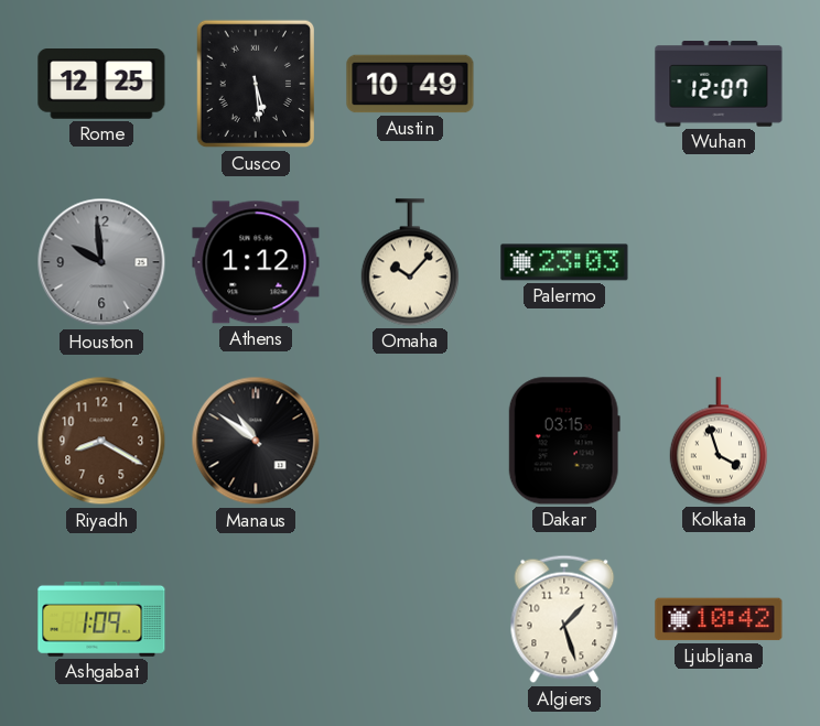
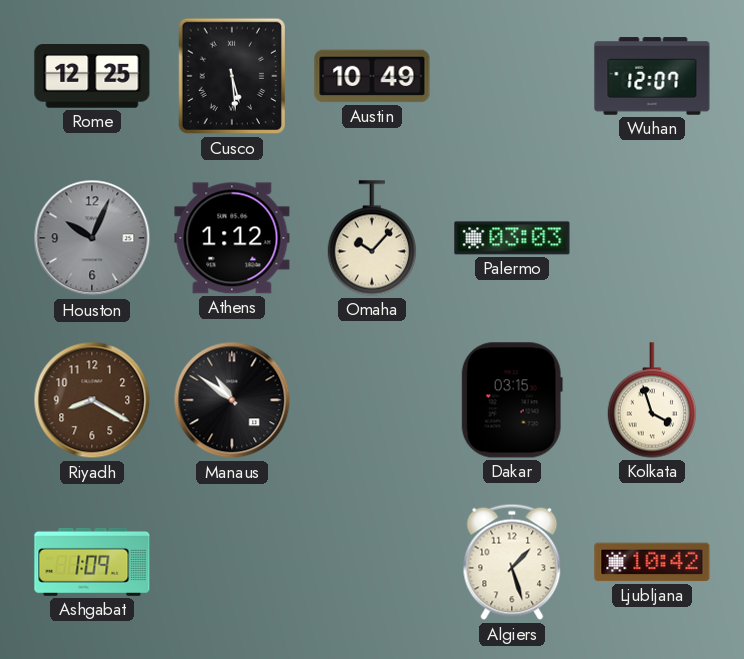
Houston: 9:59 -> 10:04
Palermo: 23:03 -> 03:03
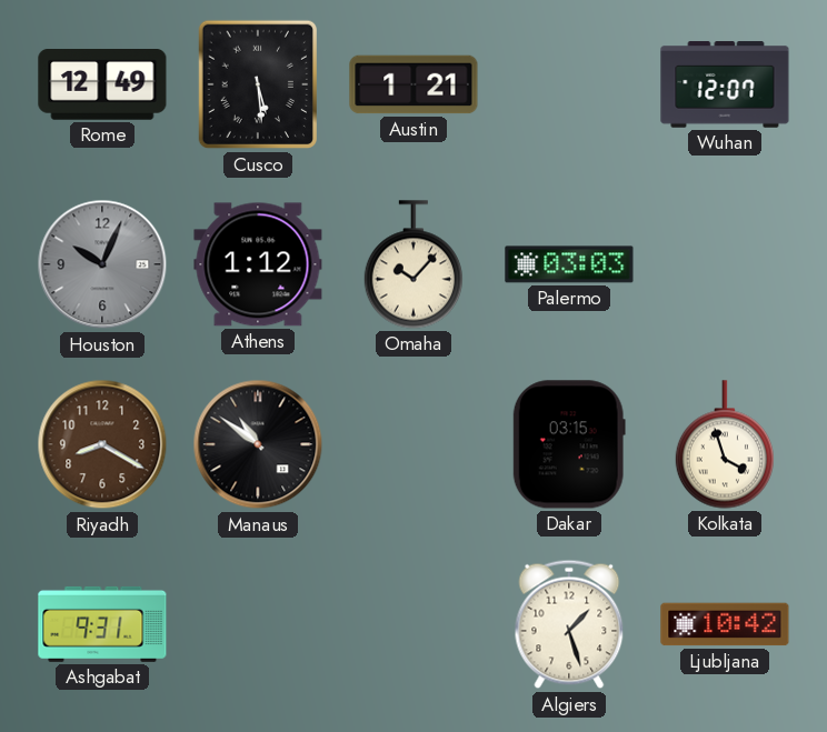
Rome: 12:25 -> 12:49
Austin: 10:49 -> 1:21
Ashgabat: 1:09 -> 9:31
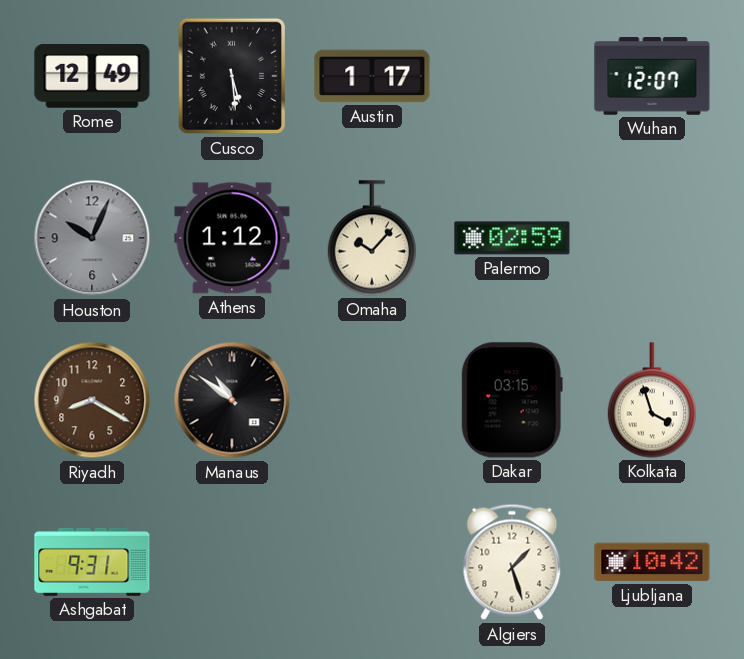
Austin: 1:21 -> 1:17
Palermo: 03:03 -> 02:59
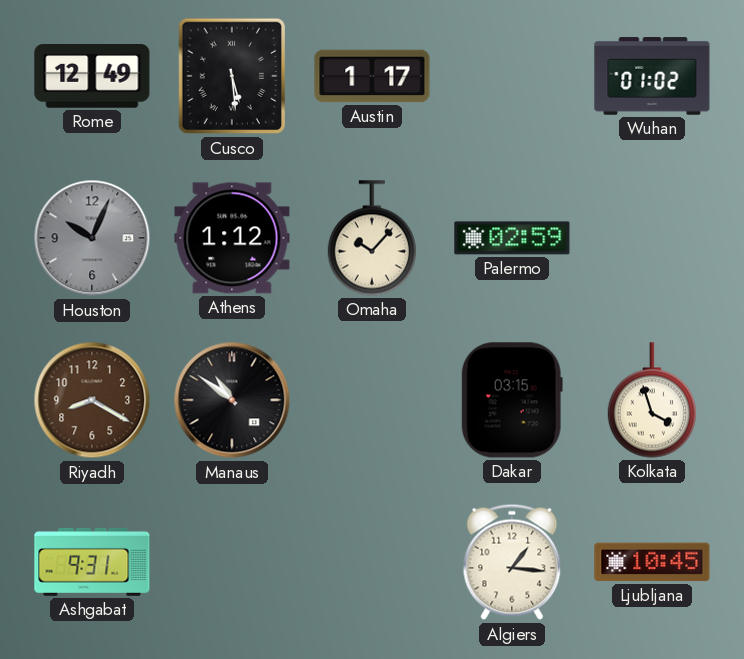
Wuhan: 12:07 -> 01:02
Algiers: 1:27 -> 1:16
Ljubljana: 10:42 -> 10:45
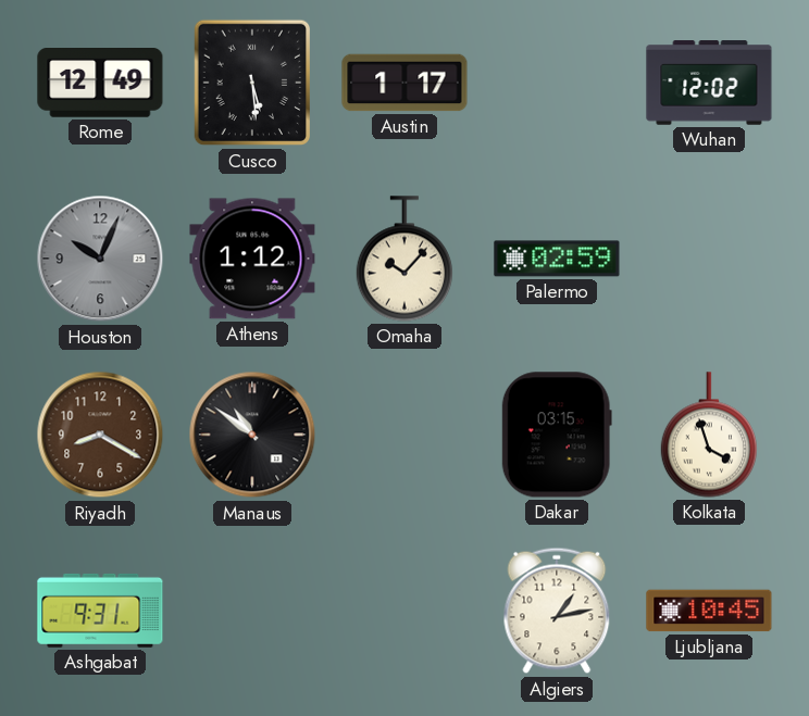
Wuhan: 01:02 -> 12:02
Algiers: 1:16 -> 1:13
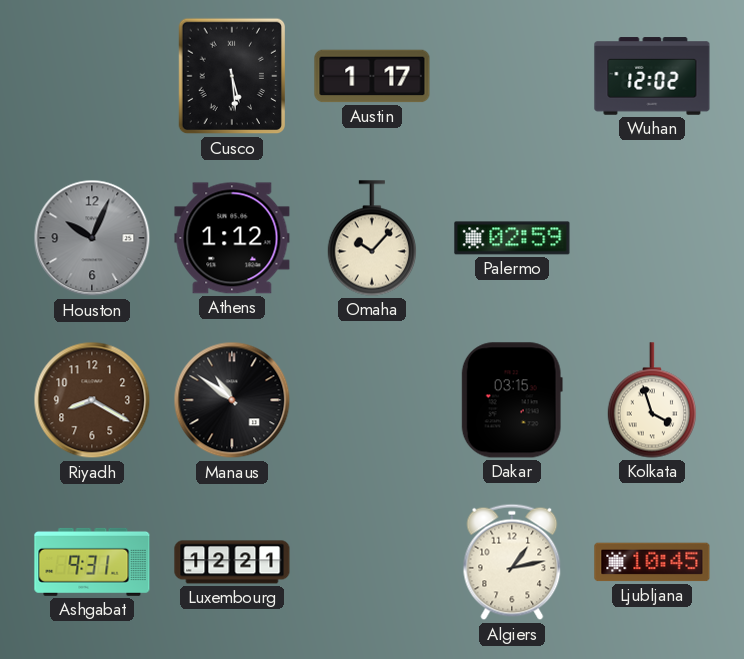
Rome: 12:49 -> none
Luxembourg: none -> 12:21
